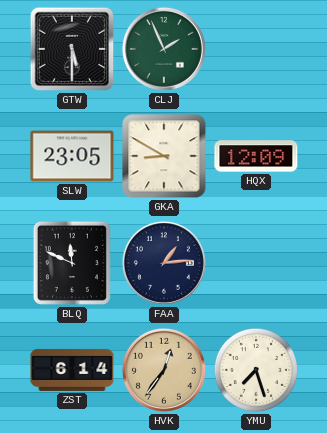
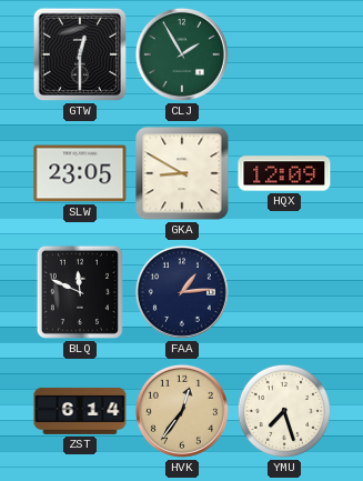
GTW: 5:30 -> 12:30
CLJ: 1:56 -> 1:55
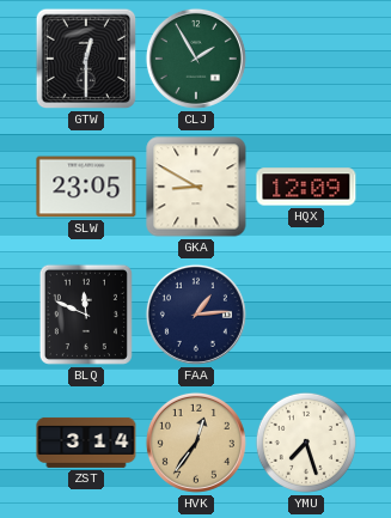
ZST: 6:14 -> 3:14
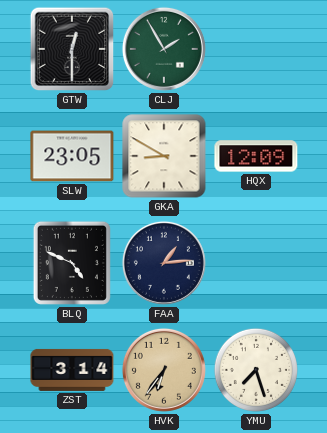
BLQ: 11:49 -> 4:49
HVK: 12:36 -> 6:36
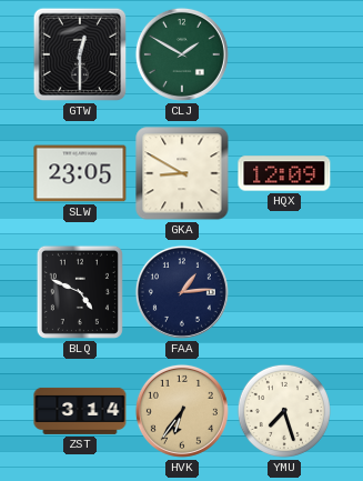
CLJ: 1:55 -> 1:50
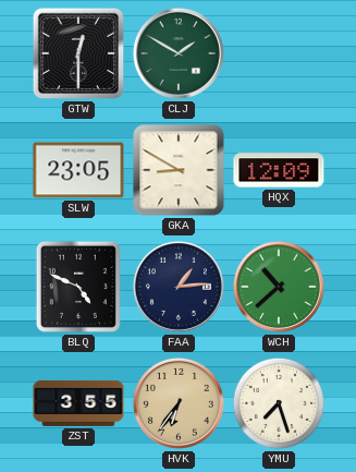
WCH: none -> 10:38
ZST: 3:14 -> 3:55
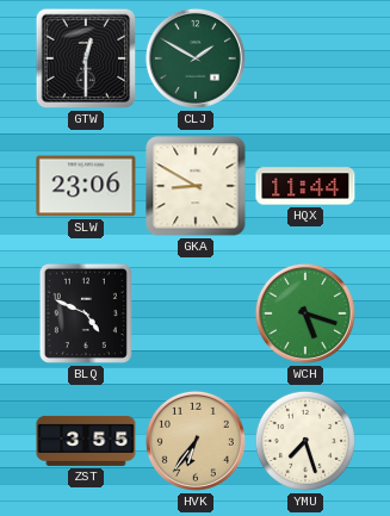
SLW: 23:05 -> 23:06
HQX: 12:09 -> 11:44
FAA: 1:14 -> none
WCH: 10:38 -> 5:18
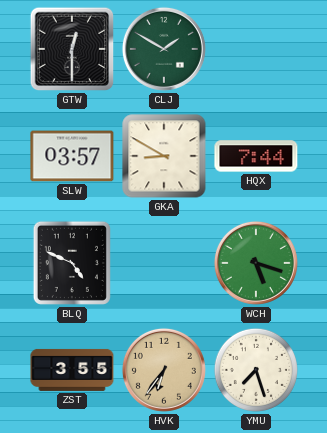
SLW: 23:06 -> 03:57
HQX: 11:44 -> 7:44
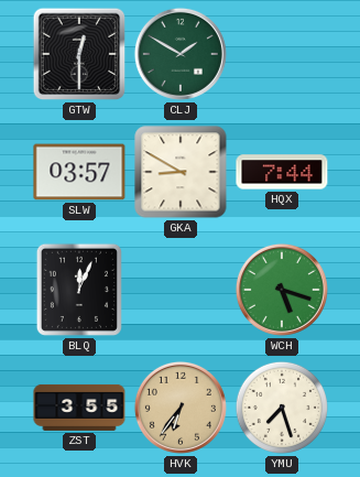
BLQ: 4:49 -> 12:04
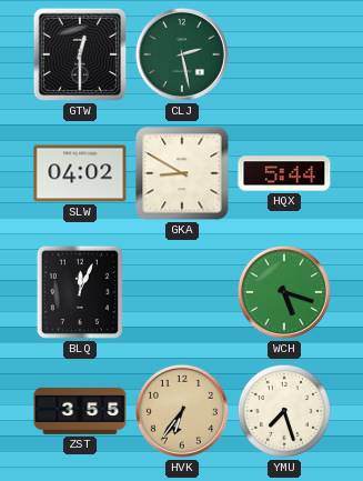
CLJ: 1:50 -> 2:28
SLW: 03:57 -> 04:02
HQX: 7:44 -> 5:44
